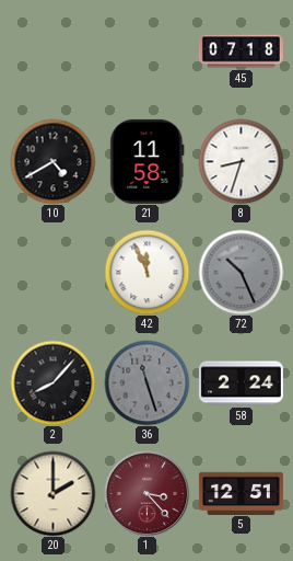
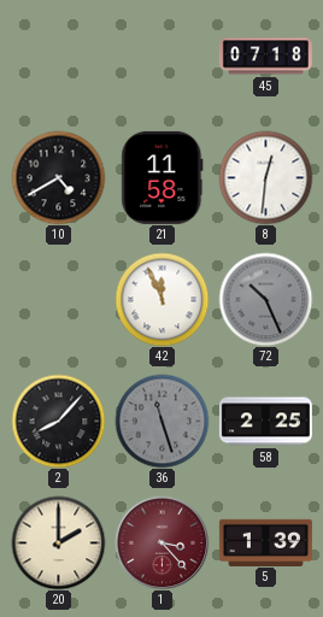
8: 8:33 -> 12:31
58: 2:24 -> 2:25
5: 12:51 -> 1:39
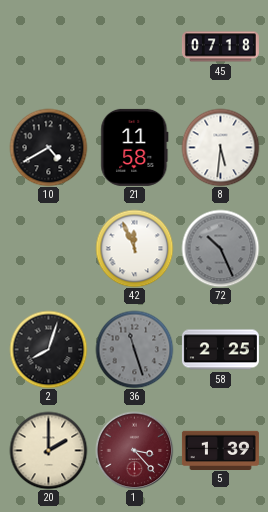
8: 12:31 -> 5:31
2: 8:07 -> 8:03
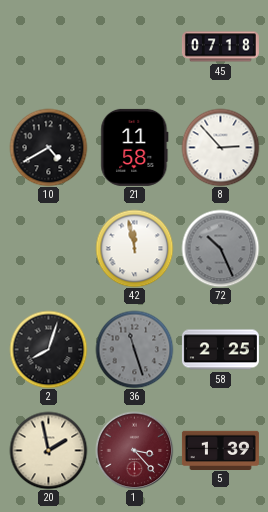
8: 5:31 -> 2:53
42: 11:56 -> 11:58
20: 2:00 -> 1:58
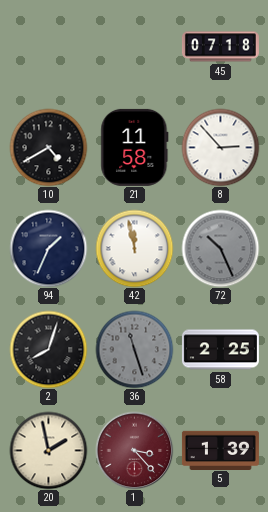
94: none -> 1:34
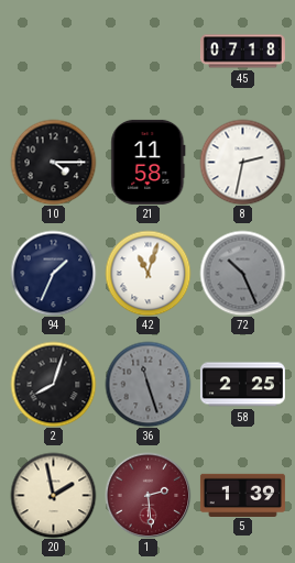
10: 4:40 -> 4:15
8: 2:53 -> 2:32
42: 11:58 -> 11:03
1: 3:23 -> 2:29
